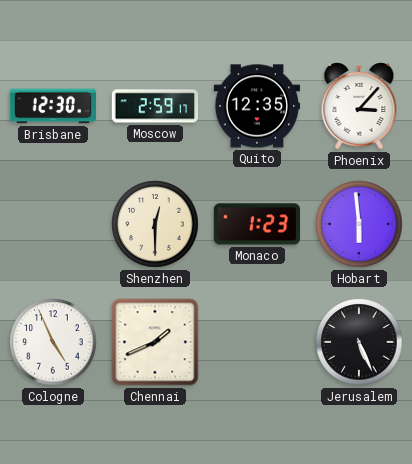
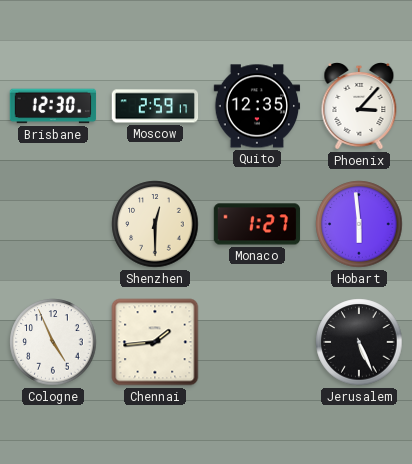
Monaco: 1:23 -> 1:27
Chennai: 1:41 -> 1:44
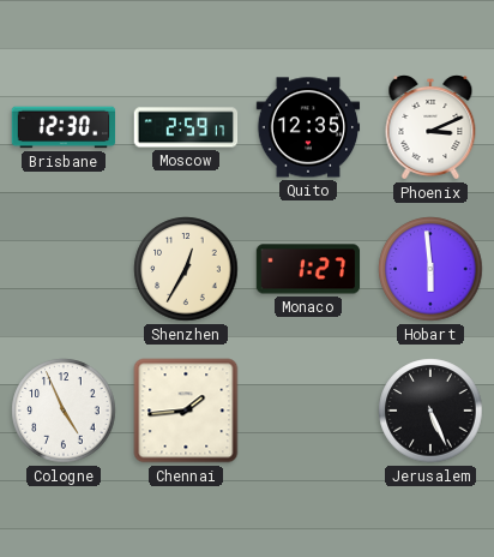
Phoenix: 3:07 -> 3:11
Shenzhen: 12:30 -> 12:35
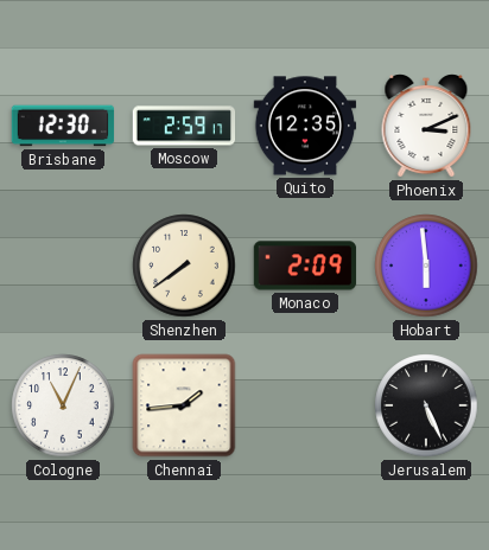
Shenzhen: 12:35 -> 7:39
Monaco: 1:27 -> 2:09
Cologne: 4:56 -> 11:04
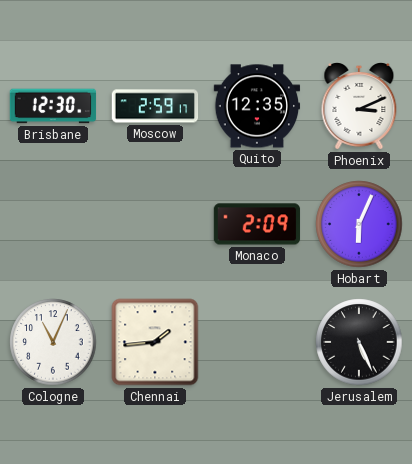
Shenzhen: 7:39 -> none
Hobart: 5:59 -> 6:04
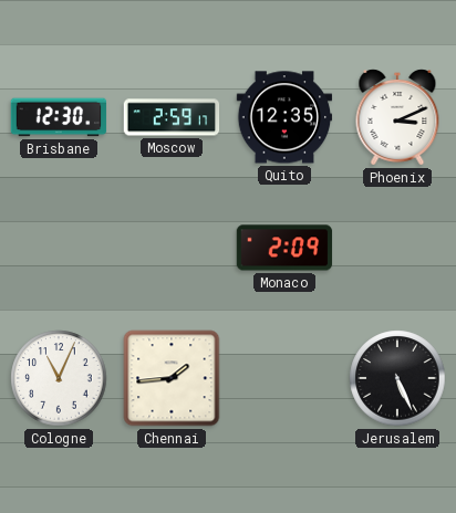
Hobart: 6:04 -> none
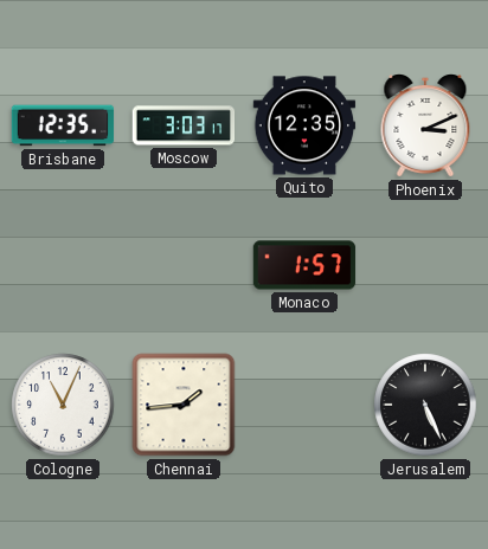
Brisbane: 12:30 -> 12:35
Moscow: 2:59 -> 3:03
Monaco: 2:09 -> 1:57
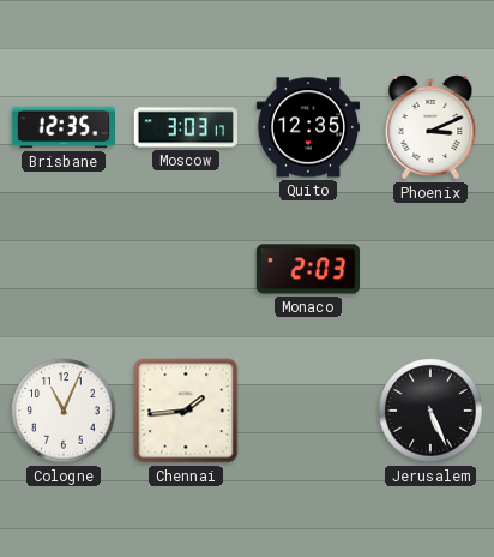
Monaco: 1:57 -> 2:03
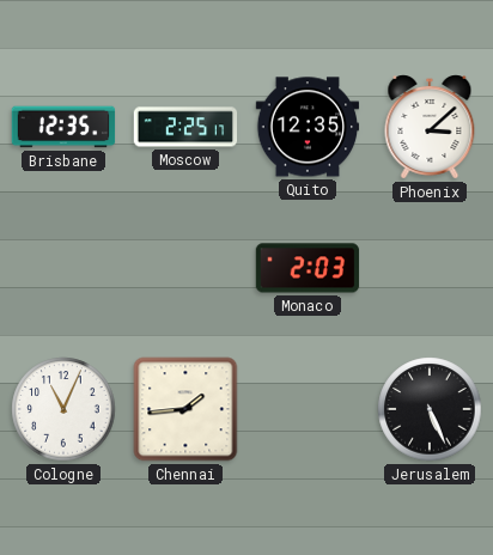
Moscow: 3:03 -> 2:25
Phoenix: 3:11 -> 3:08
